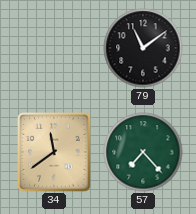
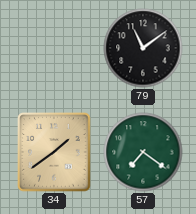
34: 11:39 -> 1:39
57: 7:23 -> 7:21
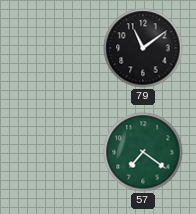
34: 1:39 -> none
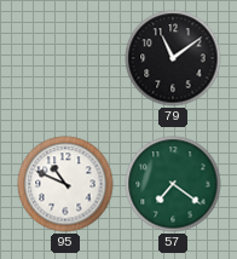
95: none -> 10:49
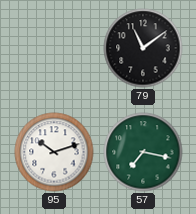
95: 10:49 -> 10:12
57: 7:21 -> 7:17
